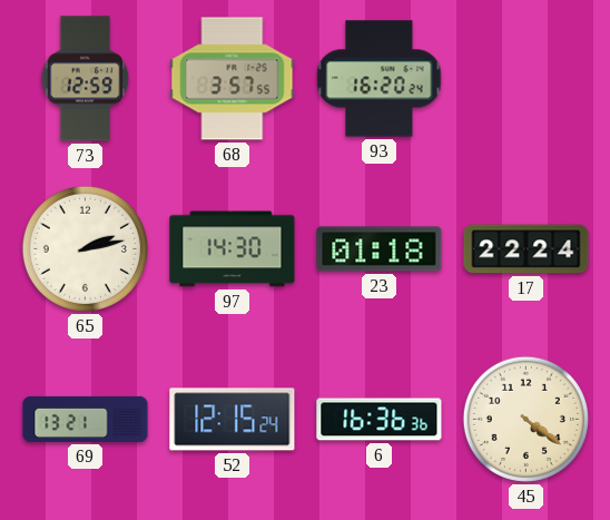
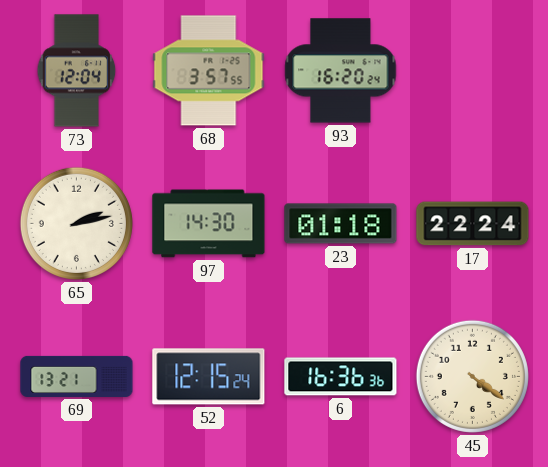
73: 12:59 -> 12:04
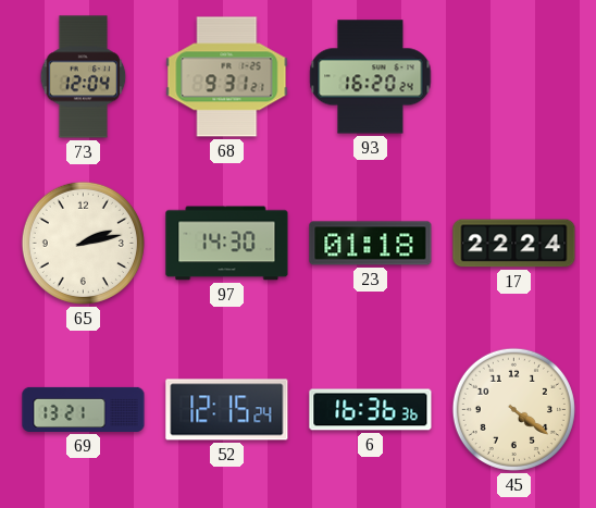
68: 3:57 -> 9:31
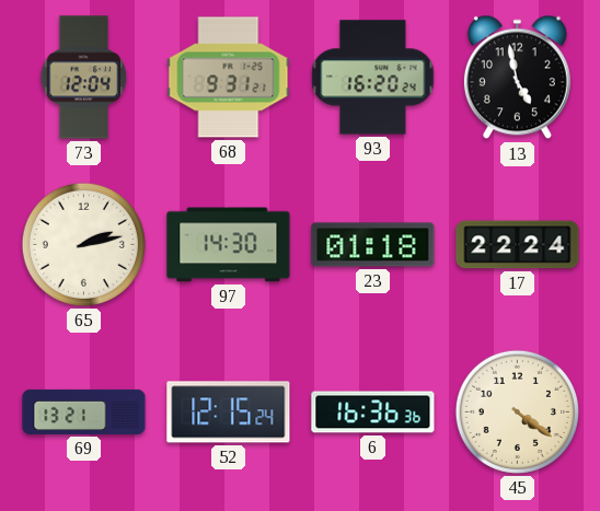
13: none -> 4:58
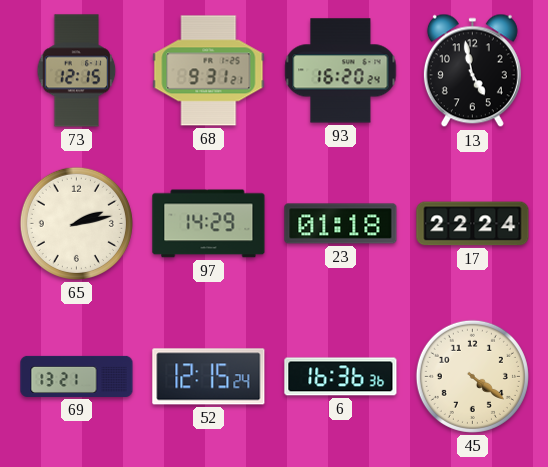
73: 12:04 -> 12:15
97: 14:30 -> 14:29
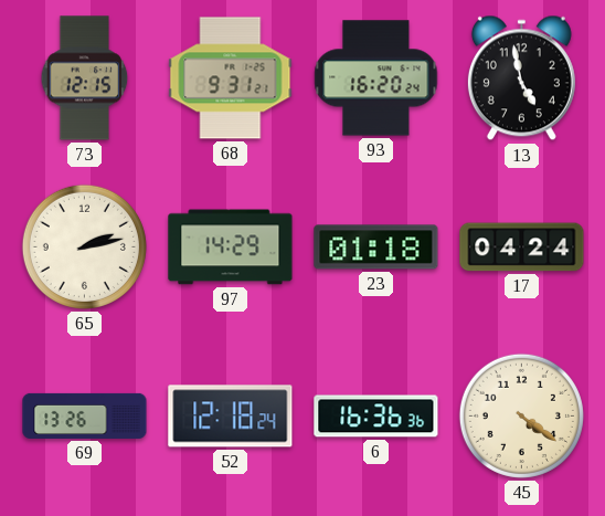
17: 22:24 -> 04:24
69: 13:21 -> 13:26
52: 12:15 -> 12:18
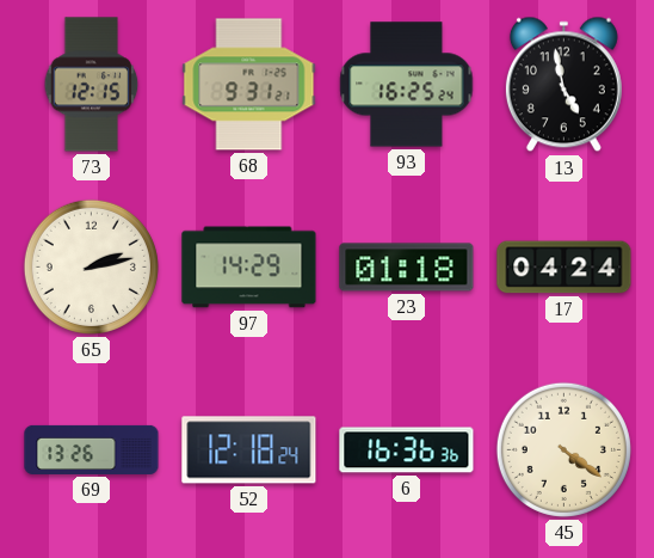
93: 16:20 -> 16:25
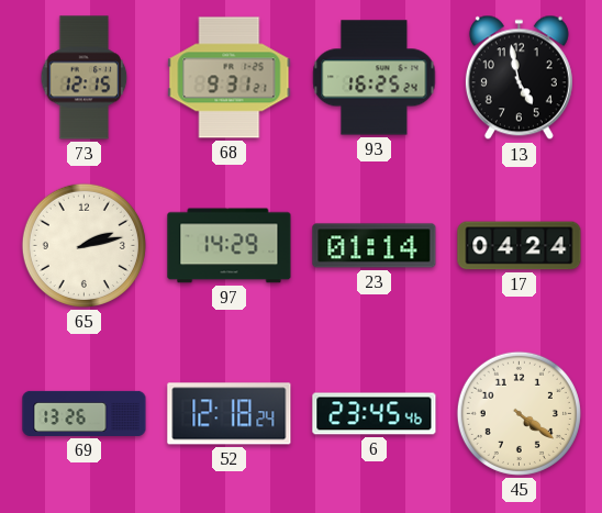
23: 01:18 -> 01:14
6: 16:36 -> 23:45
